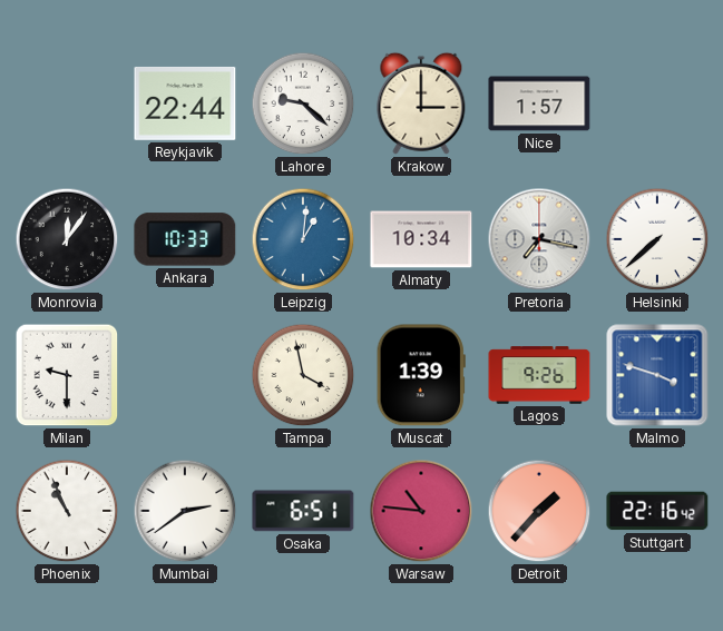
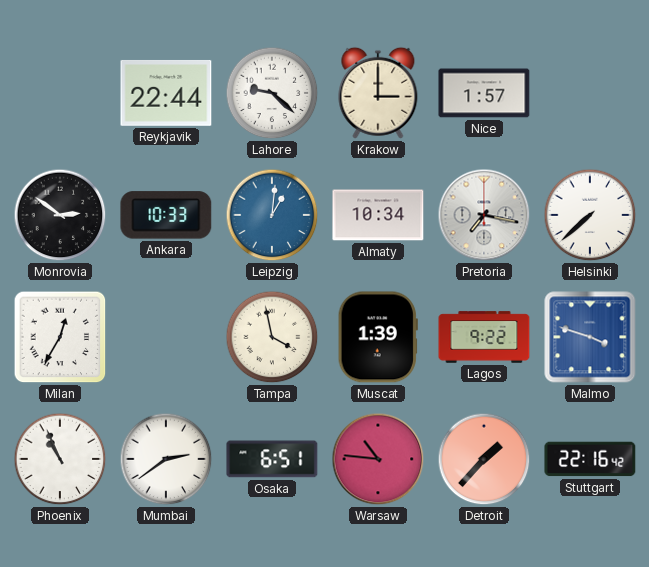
Monrovia: 12:06 -> 2:51
Milan: 9:30 -> 12:35
Lagos: 9:26 -> 9:22
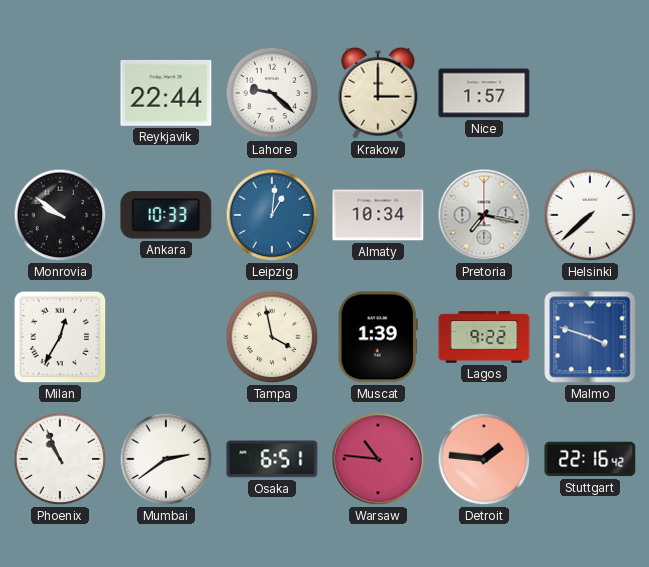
Monrovia: 2:51 -> 9:51
Detroit: 1:37 -> 1:46
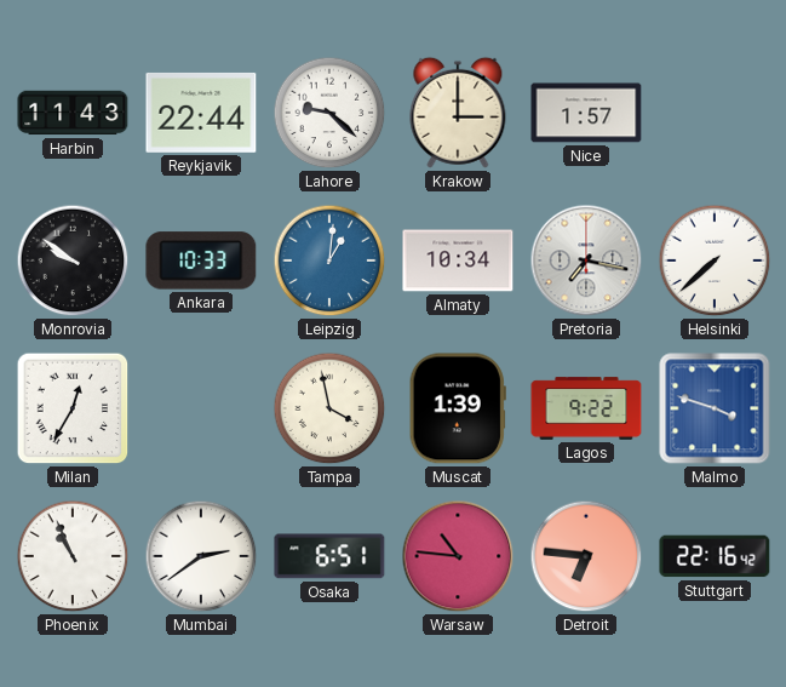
Harbin: none -> 11:43
Detroit: 1:46 -> 6:46
